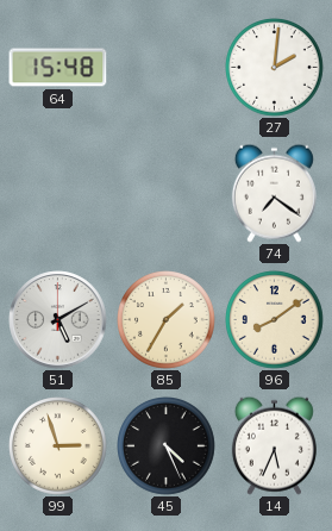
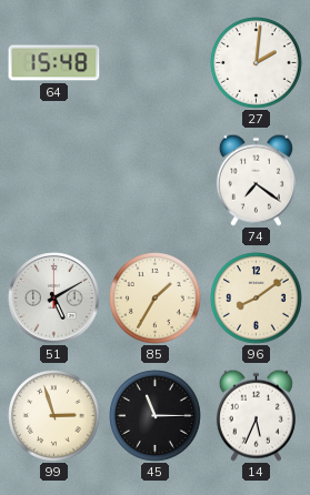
45: 4:26 -> 11:15
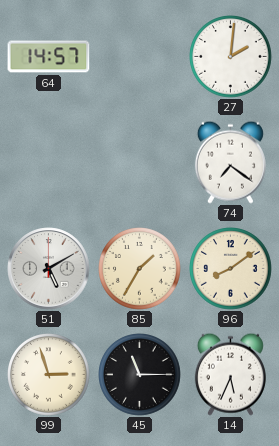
64: 15:48 -> 14:57
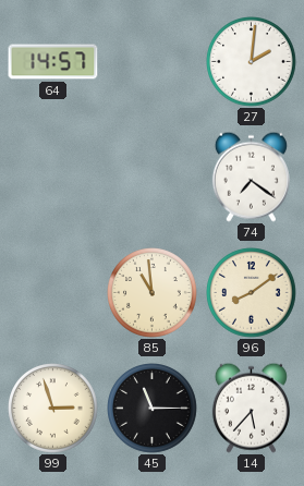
51: 5:10 -> none
85: 1:35 -> 10:59
14: 5:34 -> 5:37
